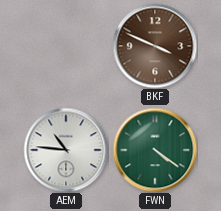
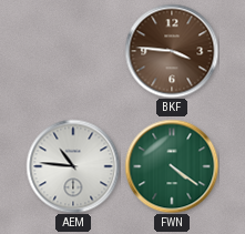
BKF: 3:49 -> 3:46
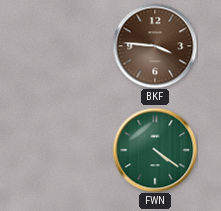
AEM: 10:46 -> none
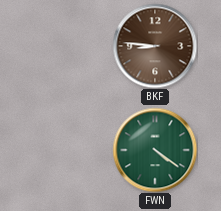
BKF: 3:46 -> 8:46
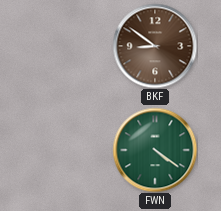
BKF: 8:46 -> 8:51
